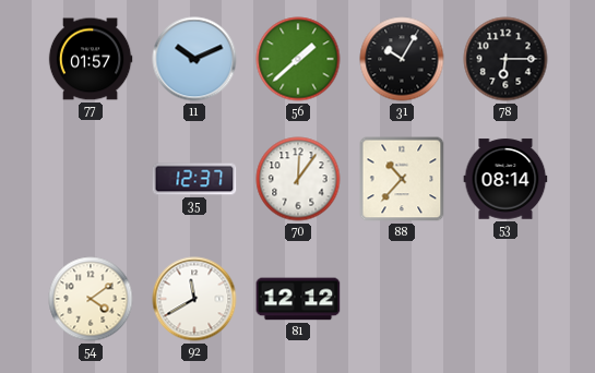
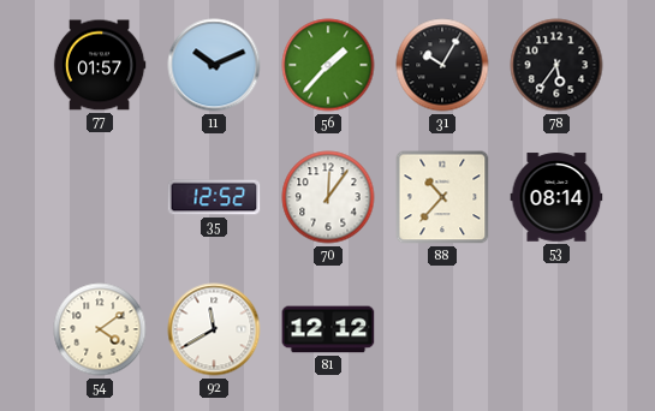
56: 1:38 -> 1:37
78: 6:15 -> 5:36
35: 12:37 -> 12:52
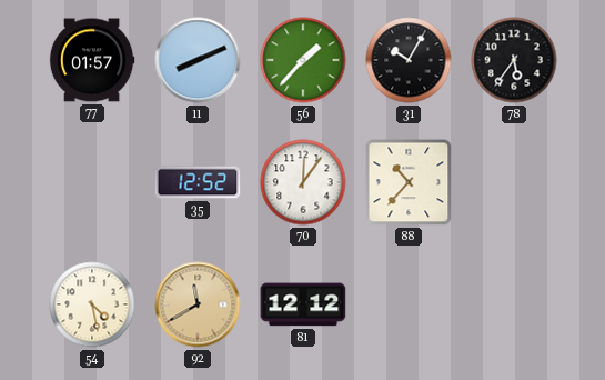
11: 10:11 -> 8:11
53: 08:14 -> none
54: 4:09 -> 4:28
92 dial: white -> champagne
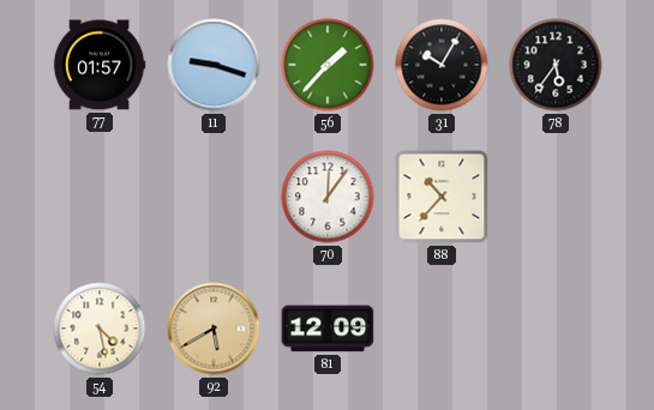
11: 8:11 -> 9:18
35: 12:52 -> none
92: 11:40 -> 5:40
81: 12:12 -> 12:09
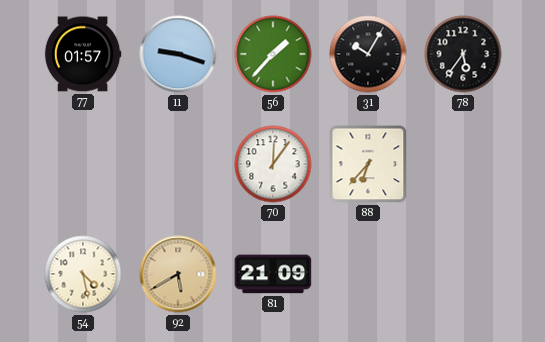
88: 10:37 -> 6:37
81: 12:09 -> 21:09
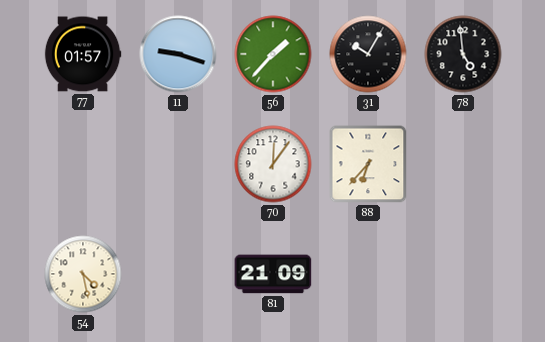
78: 5:36 -> 4:59
92: 5:40 -> none
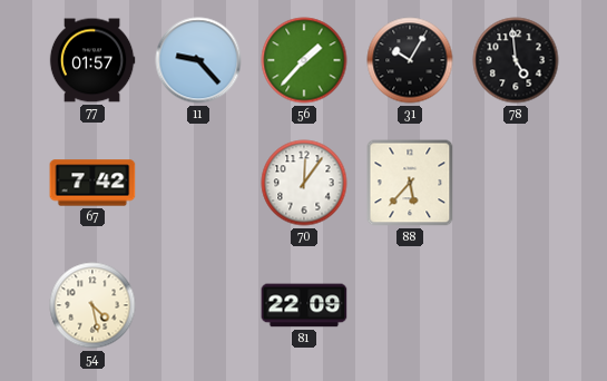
11: 9:18 -> 9:23
67: none -> 7:42
88: 6:37 -> 5:37
81: 21:09 -> 22:09
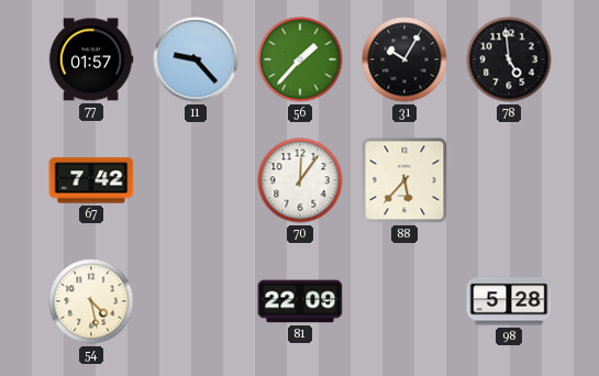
98: none -> 5:28
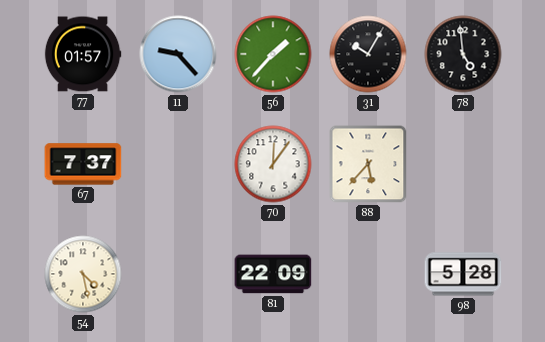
67: 7:42 -> 7:37
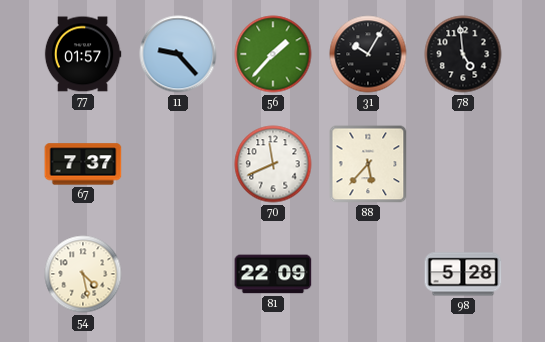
70: 12:06 -> 11:41
